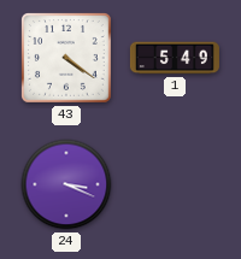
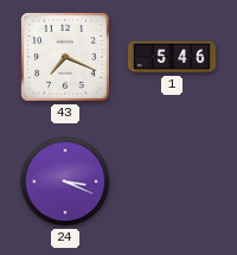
43: 4:21 -> 7:19
1: 5:49 -> 5:46
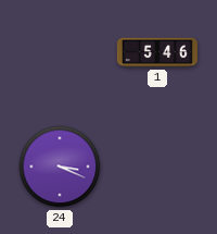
43: 7:19 -> none
